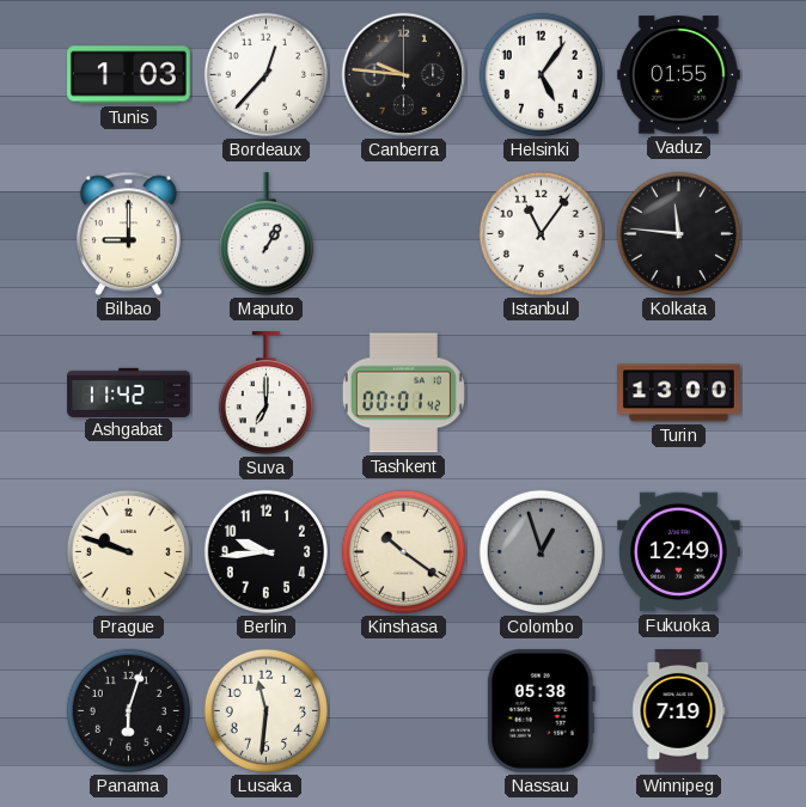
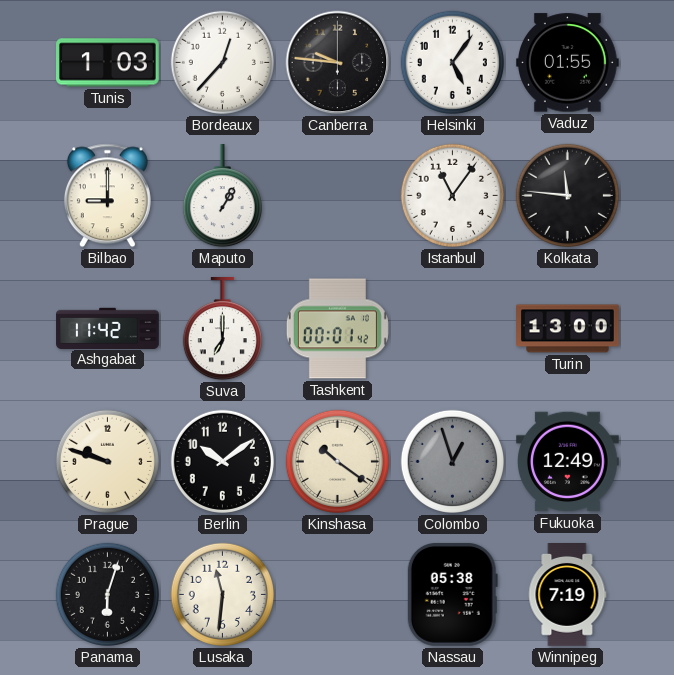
Berlin: 9:44 -> 10:09
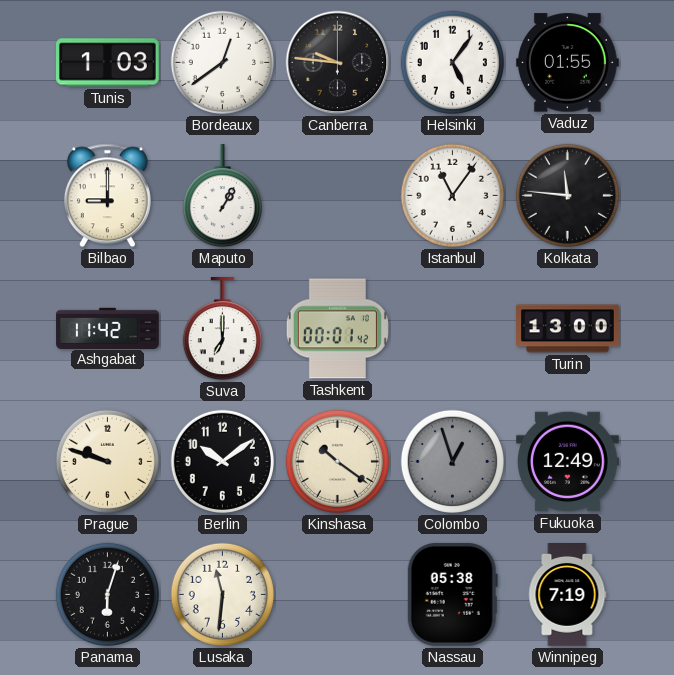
Bordeaux: 12:37 -> 12:39
